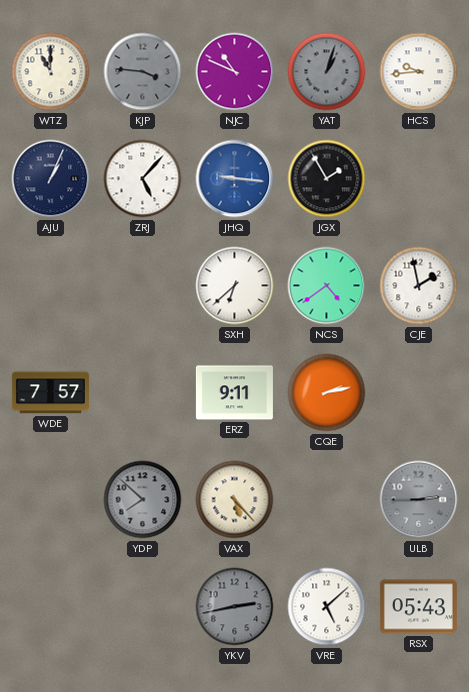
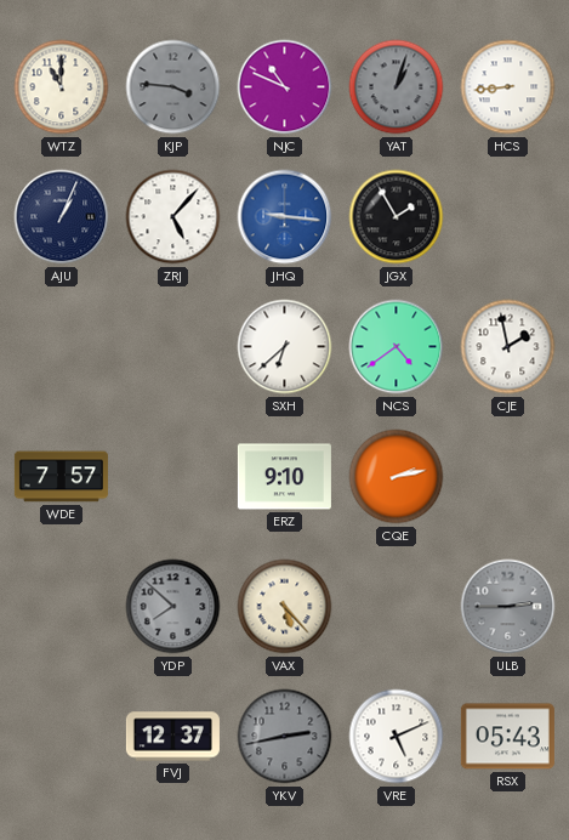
HCS: 9:44 -> 8:44
ERZ: 9:11 -> 9:10
FVJ: none -> 12:37
VRE: 5:08 -> 5:11
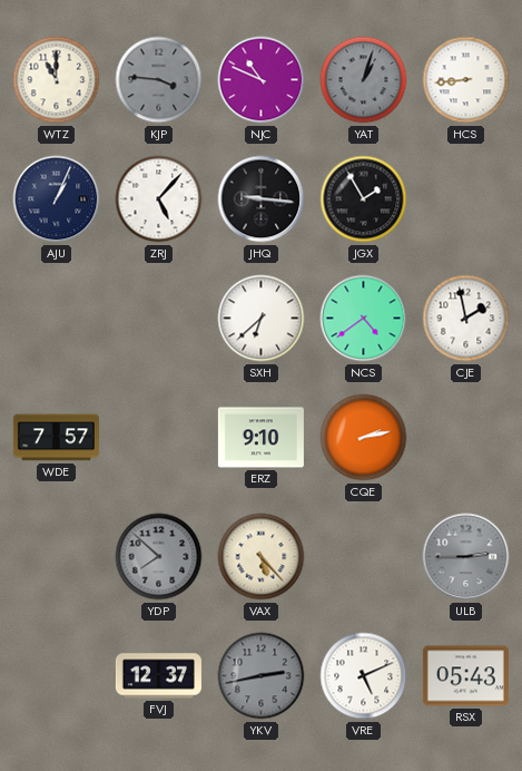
JHQ dial: blue -> black
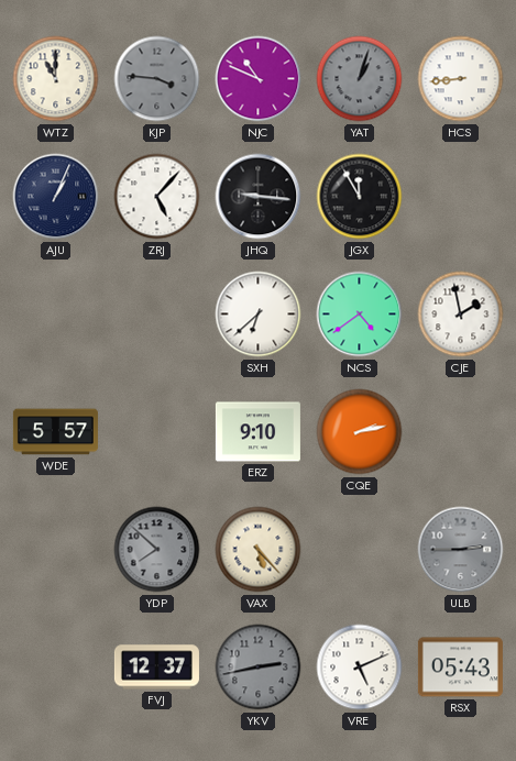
JGX: 1:55 -> 11:55
WDE: 7:57 -> 5:57
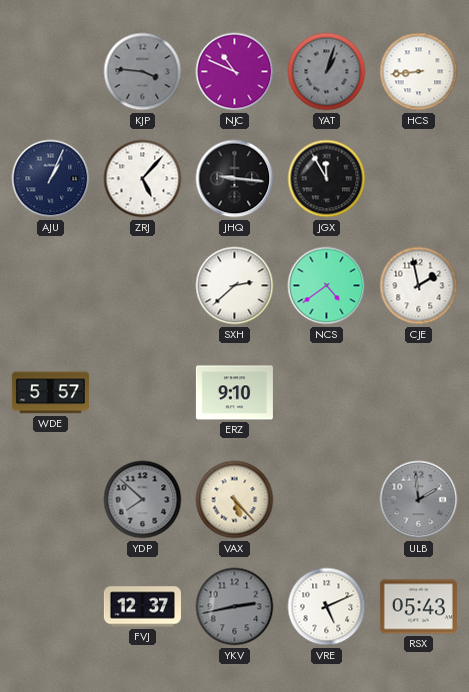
WTZ: 11:00 -> none
SXH: 6:38 -> 2:38
CQE: 2:13 -> none
ULB: 2:45 -> 1:59
